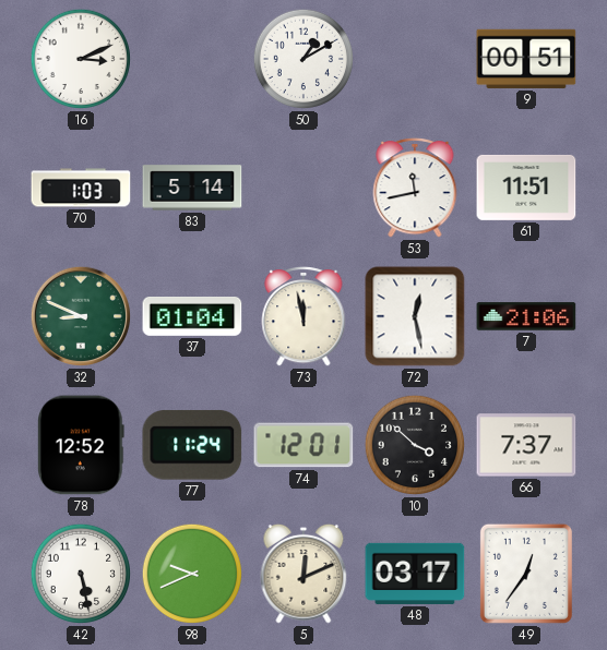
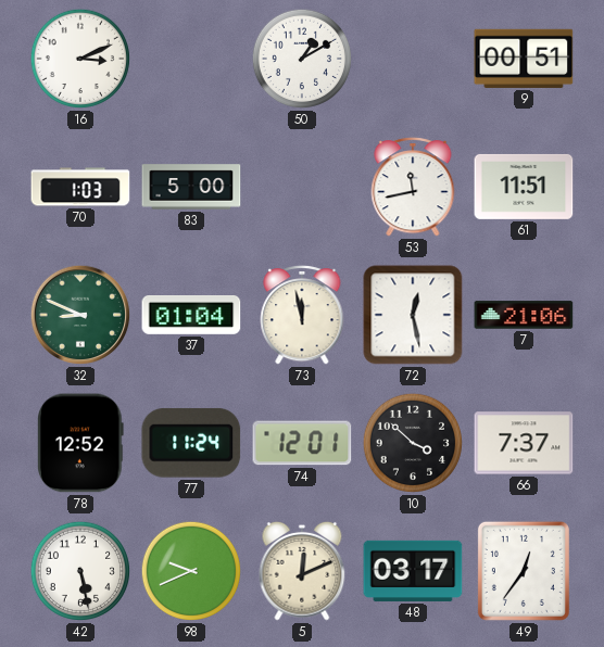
83: 5:14 -> 5:00
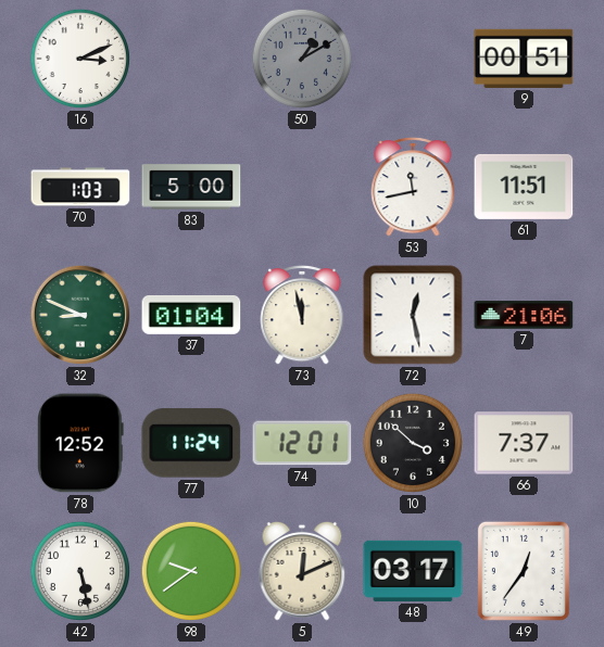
50 dial: white -> grey
98: 9:41 -> 9:39
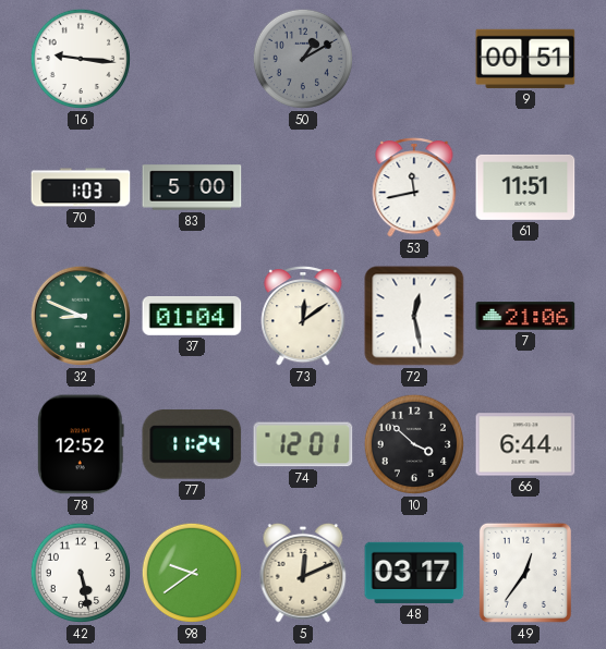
16: 3:11 -> 9:16
73: 11:58 -> 12:09
66: 7:37 -> 6:44
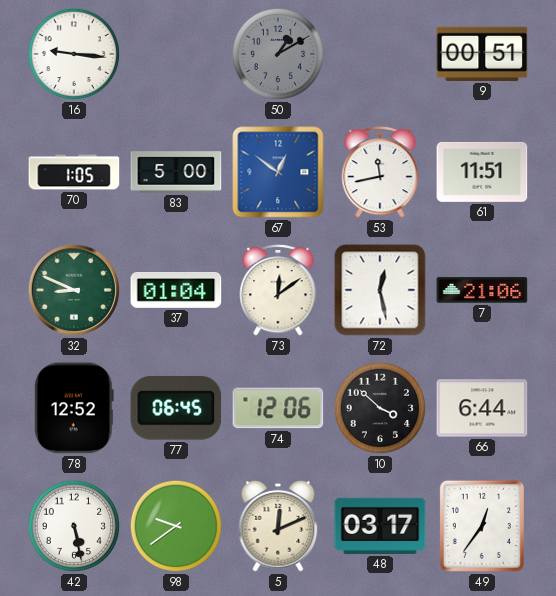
70: 1:03 -> 1:05
67: none -> 12:51
77: 11:24 -> 06:45
74: 12:01 -> 12:06
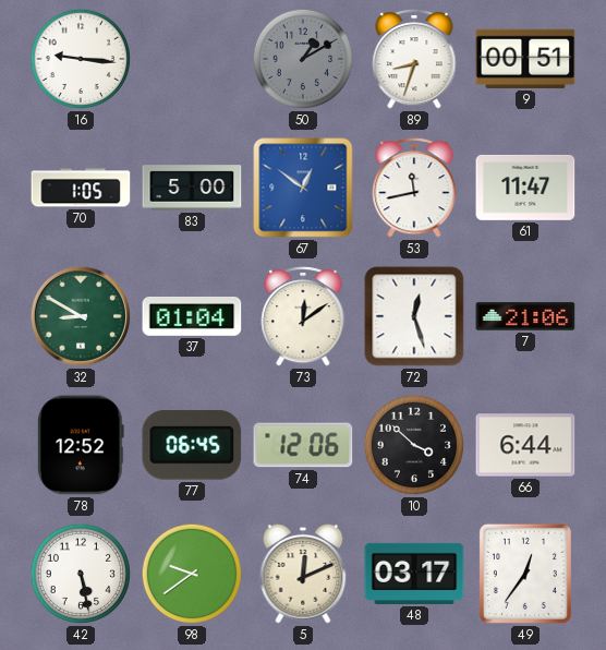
89: none -> 8:33
61: 11:51 -> 11:47
32: 8:49 -> 8:50
72: 12:28 -> 12:27
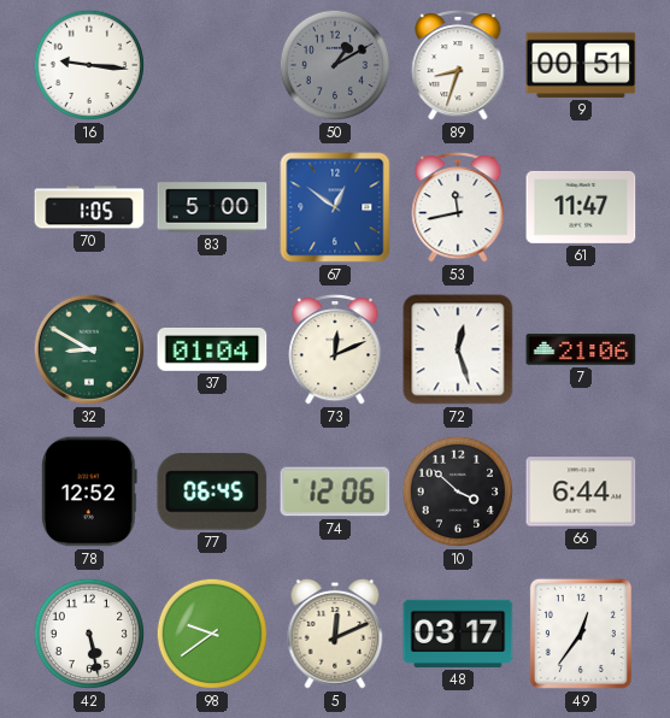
73: 12:09 -> 12:11
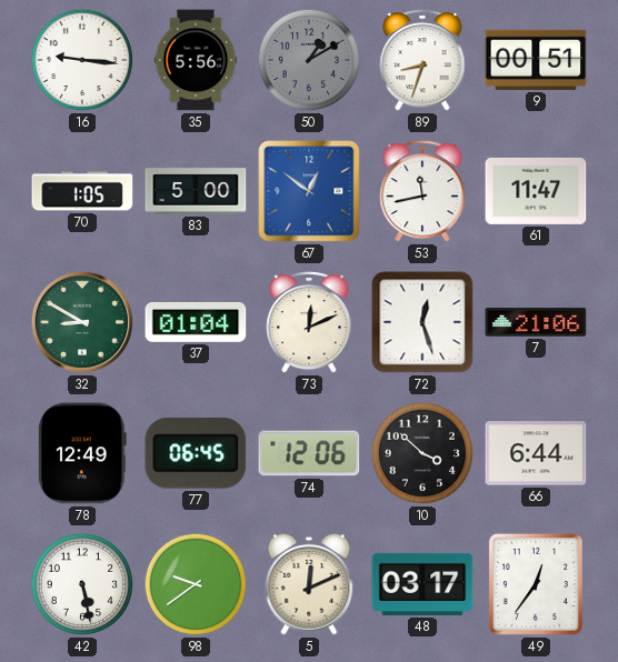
35: none -> 5:56
78: 12:52 -> 12:49
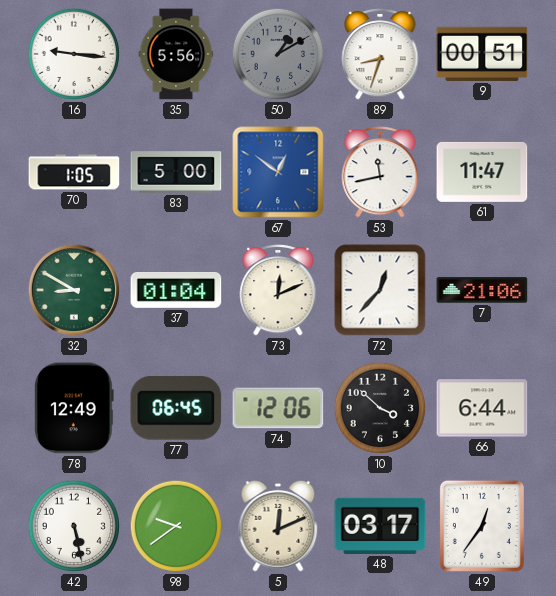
72: 12:27 -> 12:37
